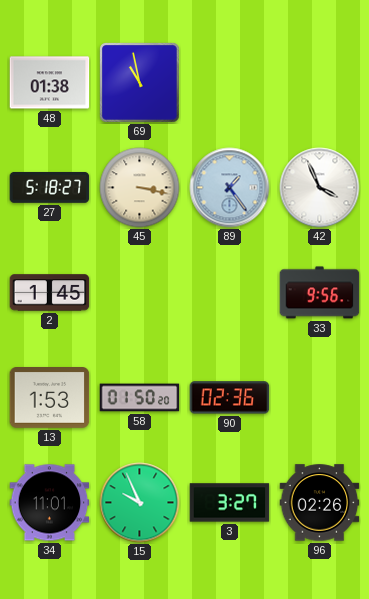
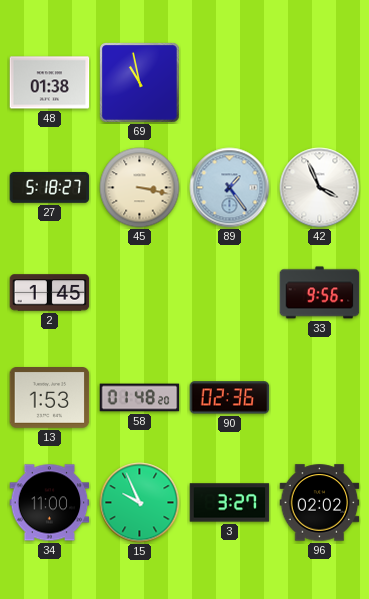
58: 01:50 -> 01:48
34: 11:01 -> 11:00
96: 02:26 -> 02:02
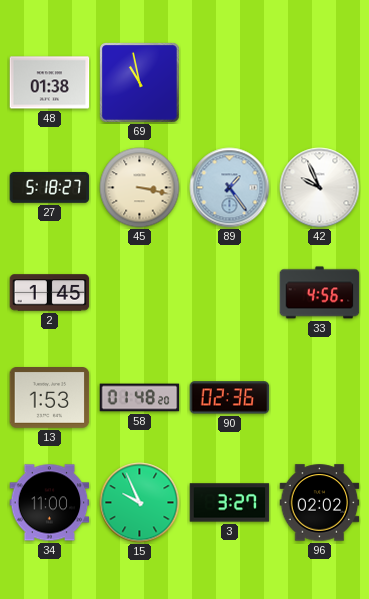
42: 3:56 -> 9:56
33: 9:56 -> 4:56
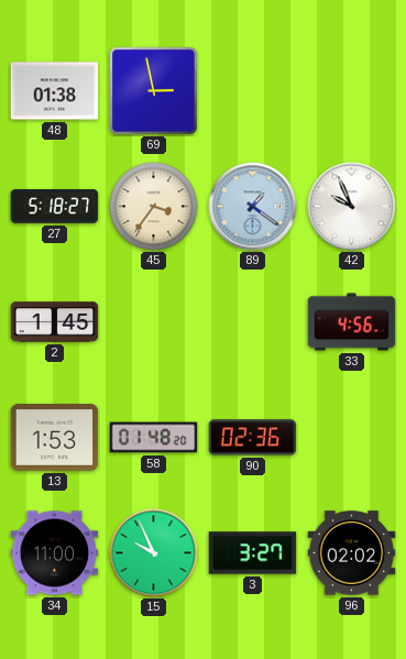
69: 10:58 -> 2:58
45: 3:17 -> 3:36
89: 1:24 -> 1:21
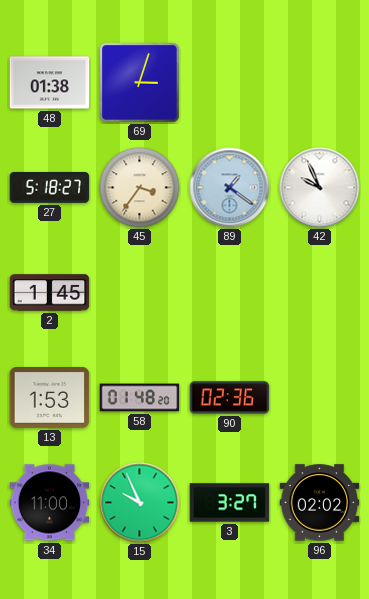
69: 2:58 -> 3:03
33: 4:56 -> none
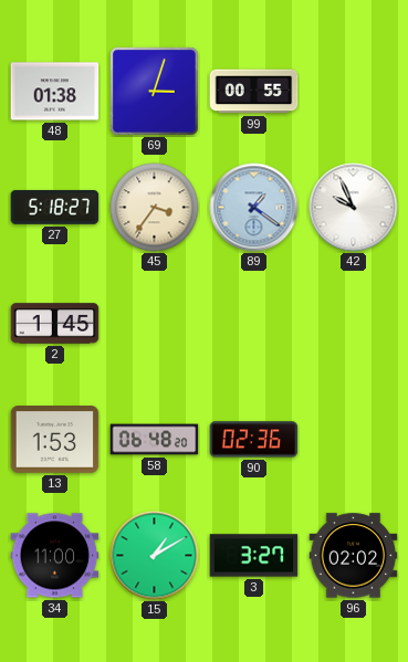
99: none -> 00:55
58: 01:48 -> 06:48
15: 9:56 -> 1:10
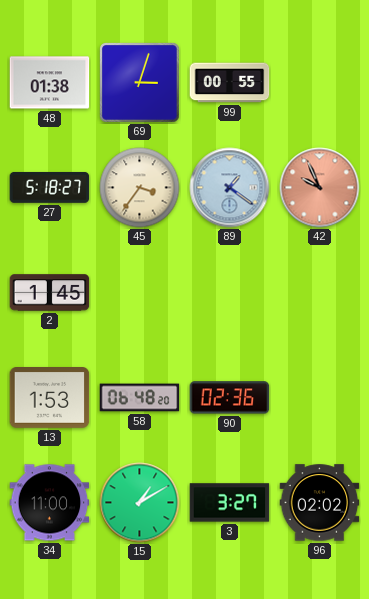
42 dial: white -> salmon
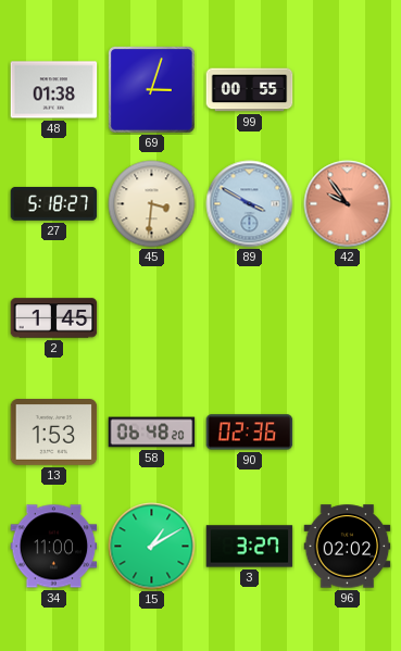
45: 3:36 -> 3:31
89: 1:21 -> 3:50
42: 9:56 -> 9:54
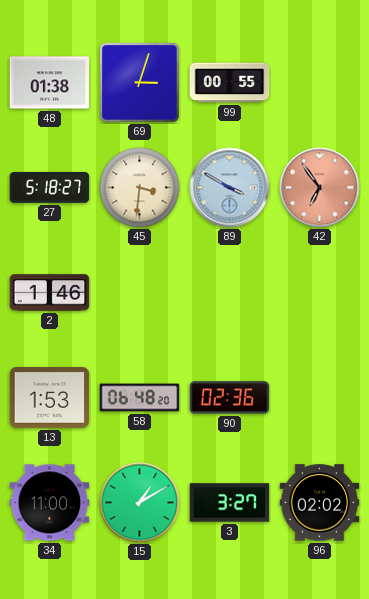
42: 9:54 -> 6:54
2: 1:45 -> 1:46
